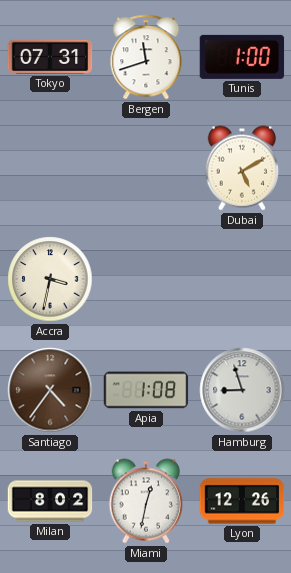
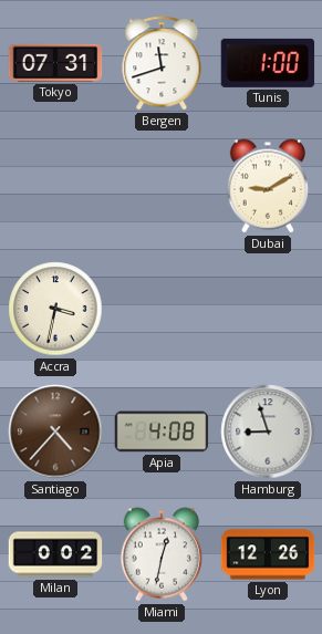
Dubai: 5:10 -> 9:10
Santiago: 4:36 -> 4:37
Apia: 1:08 -> 4:08
Milan: 8:02 -> 0:02
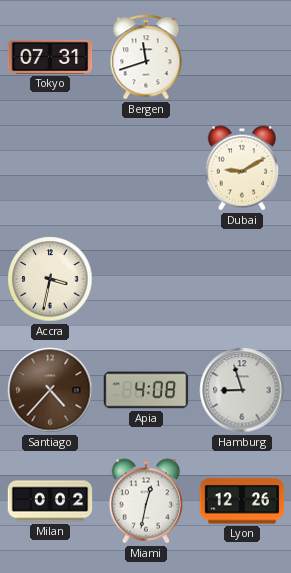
Tunis: 1:00 -> none
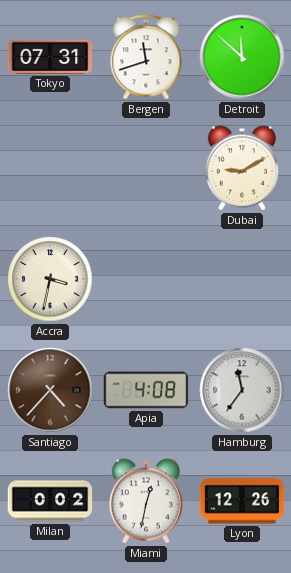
Detroit: none -> 11:52
Hamburg: 8:57 -> 11:36
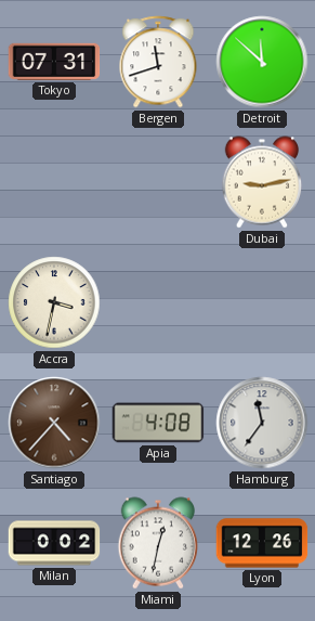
Dubai: 9:10 -> 9:13
